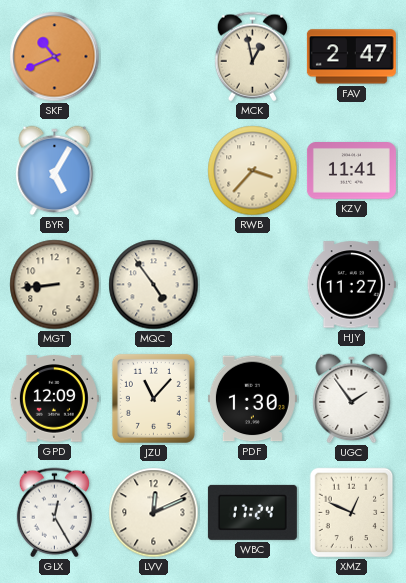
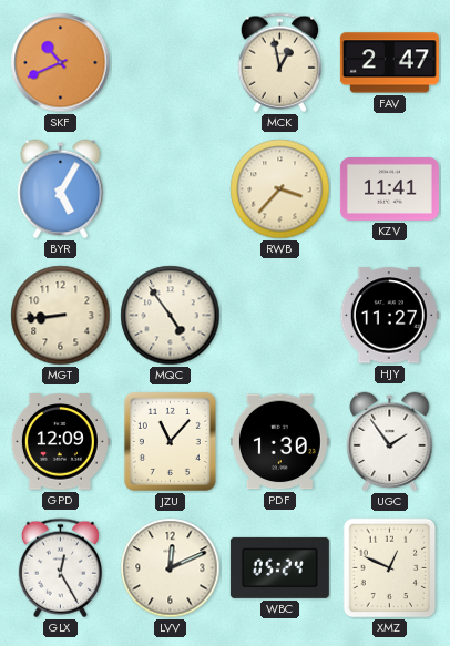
WBC: 17:24 -> 05:24
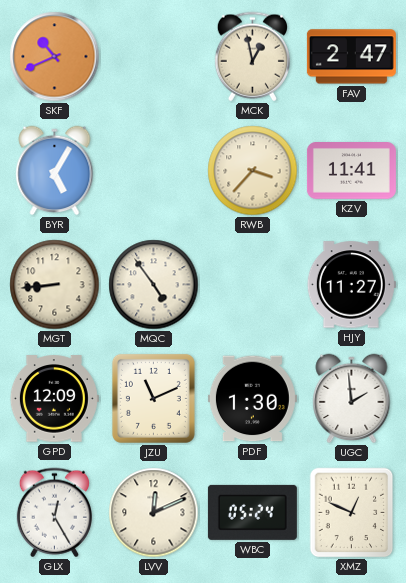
JZU: 11:07 -> 11:11
UGC: 1:54 -> 1:59
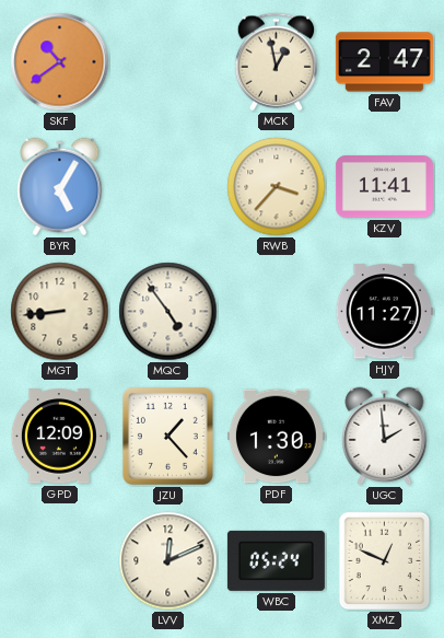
SKF: 10:41 -> 10:39
JZU: 11:11 -> 1:23
GLX: 12:25 -> none
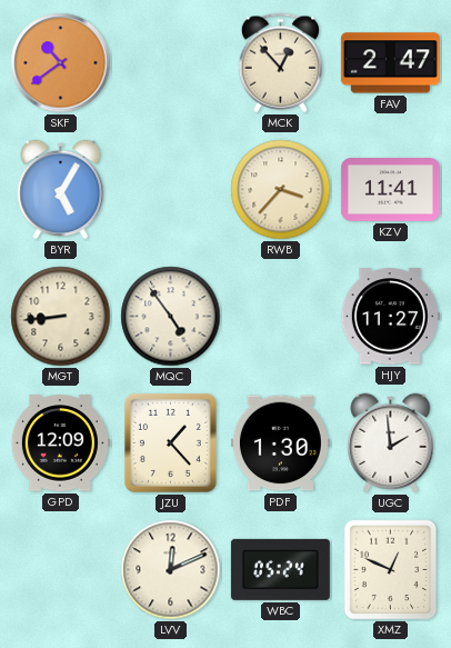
MCK: 12:58 -> 12:53
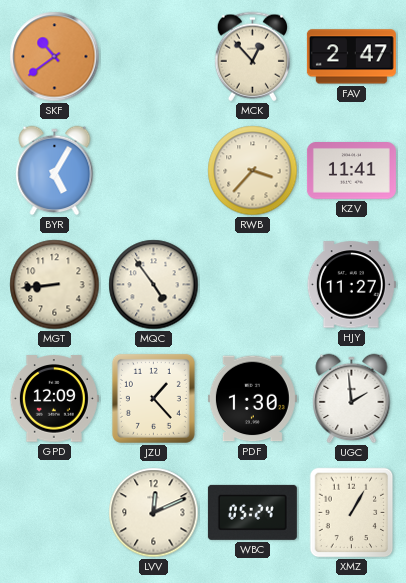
XMZ: 12:49 -> 1:05
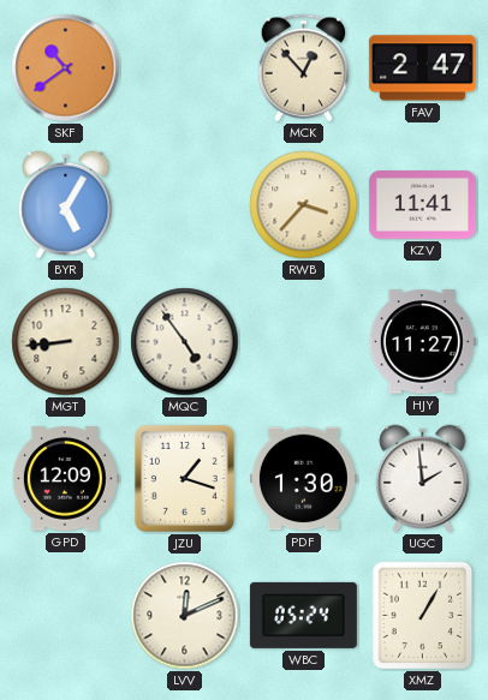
JZU: 1:23 -> 1:18
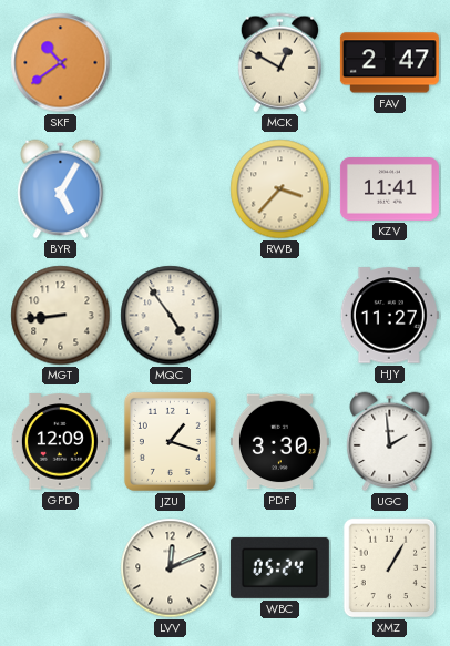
MCK: 12:53 -> 12:50
PDF: 1:30 -> 3:30
